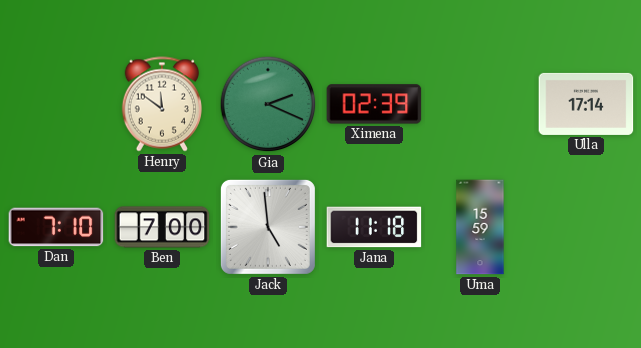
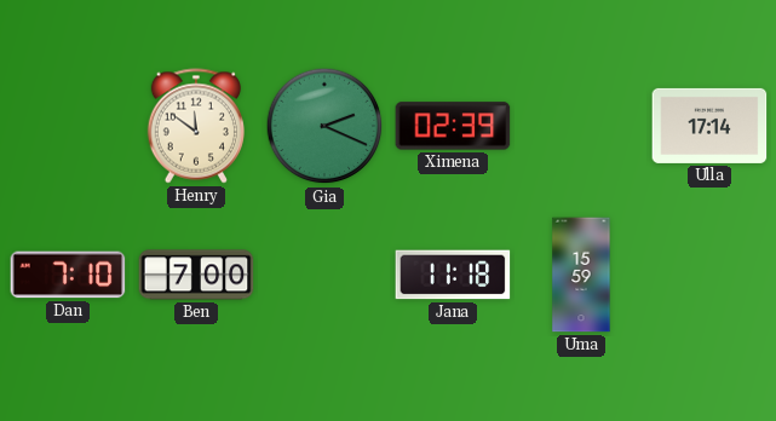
Jack: 4:59 -> none
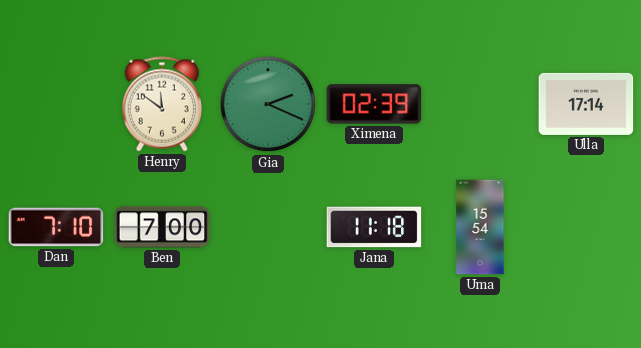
Uma: 15:59 -> 15:54
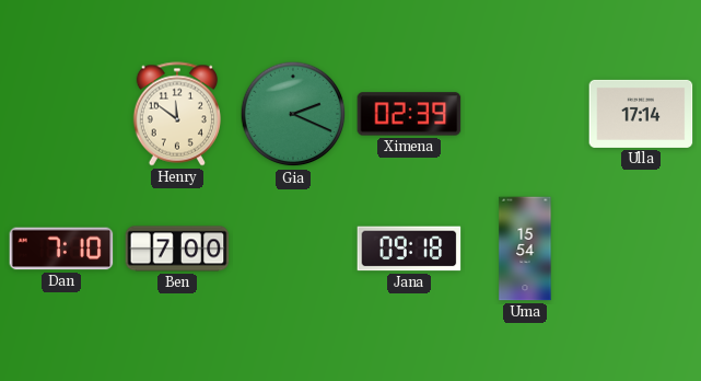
Jana: 11:18 -> 09:18
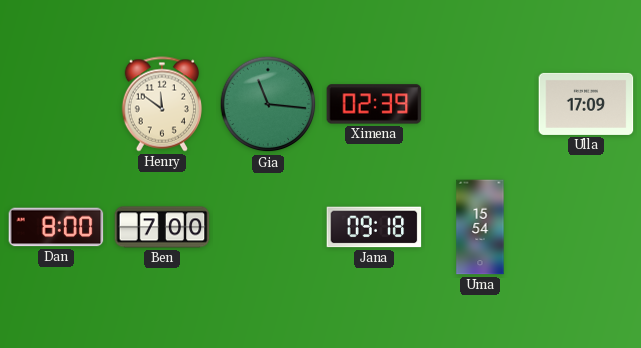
Gia: 2:19 -> 11:16
Ulla: 17:14 -> 17:09
Dan: 7:10 -> 8:00
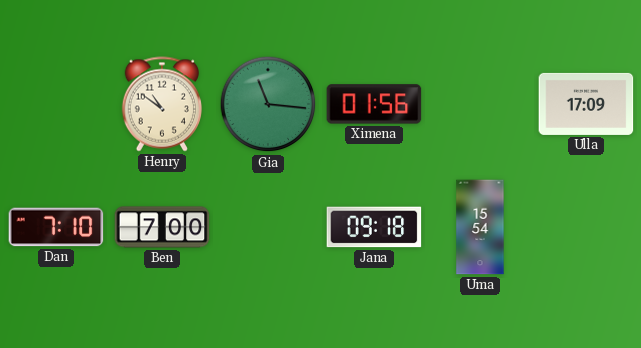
Henry: 11:51 -> 10:51
Ximena: 02:39 -> 01:56
Dan: 8:00 -> 7:10
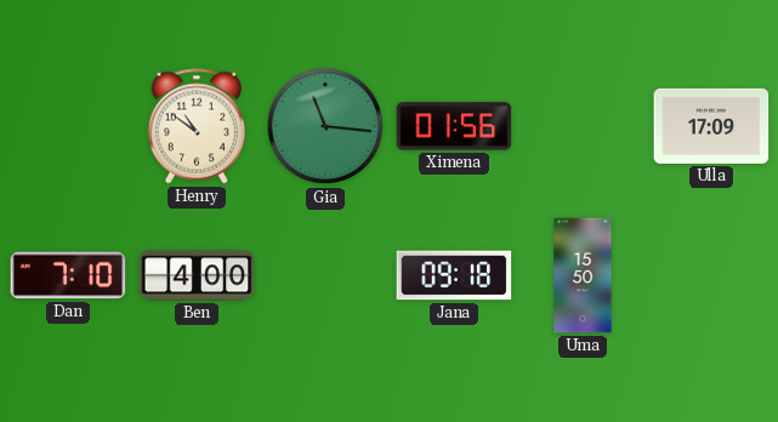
Ben: 7:00 -> 4:00
Uma: 15:54 -> 15:50
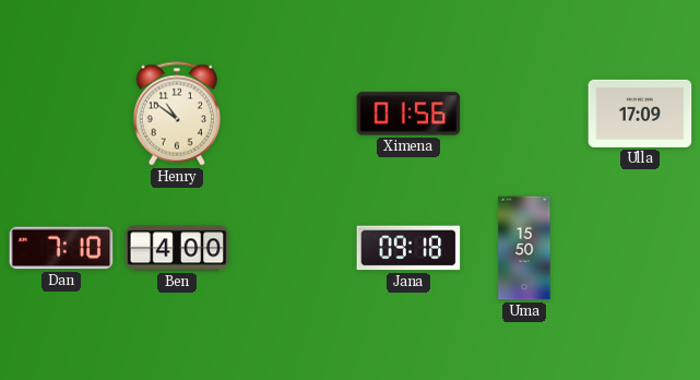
Gia: 11:16 -> none
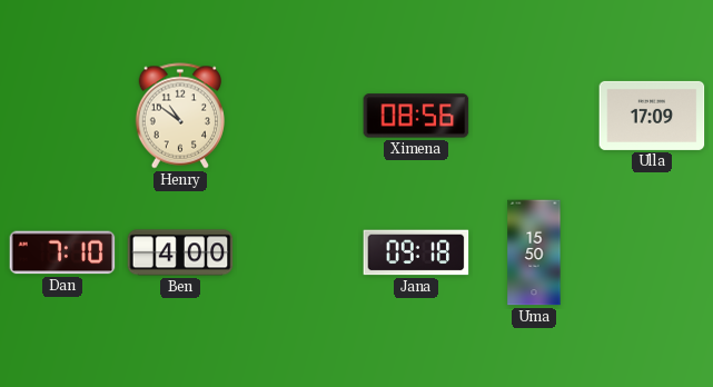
Ximena: 01:56 -> 08:56
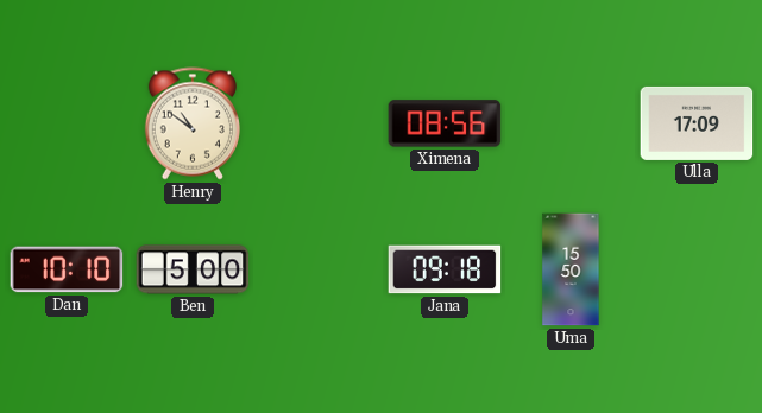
Dan: 7:10 -> 10:10
Ben: 4:00 -> 5:00
